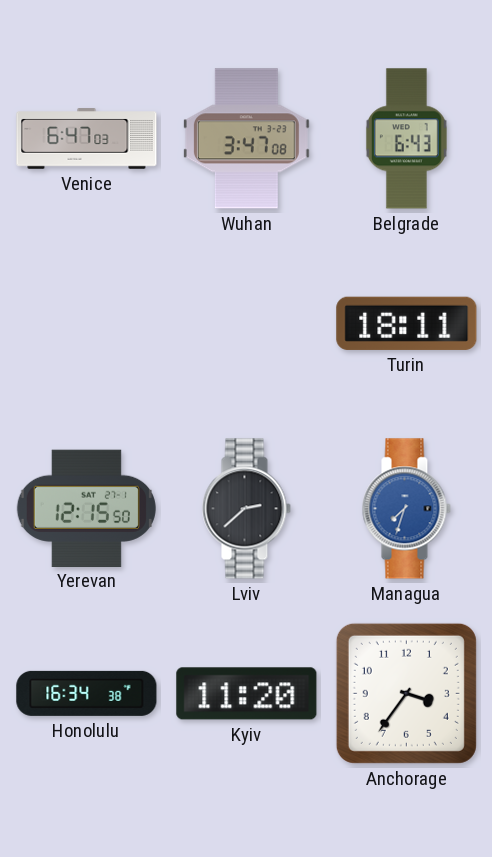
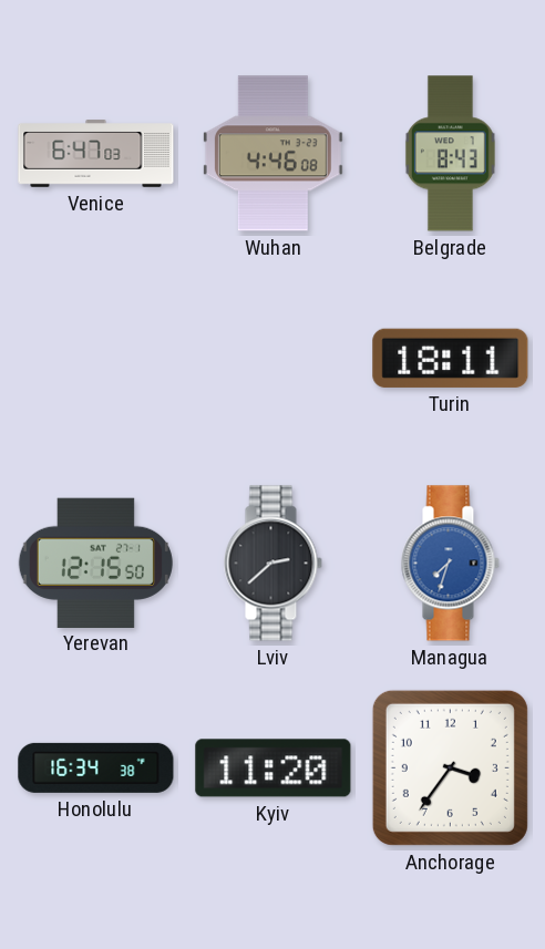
Wuhan: 3:47 -> 4:46
Belgrade: 6:43 -> 8:43
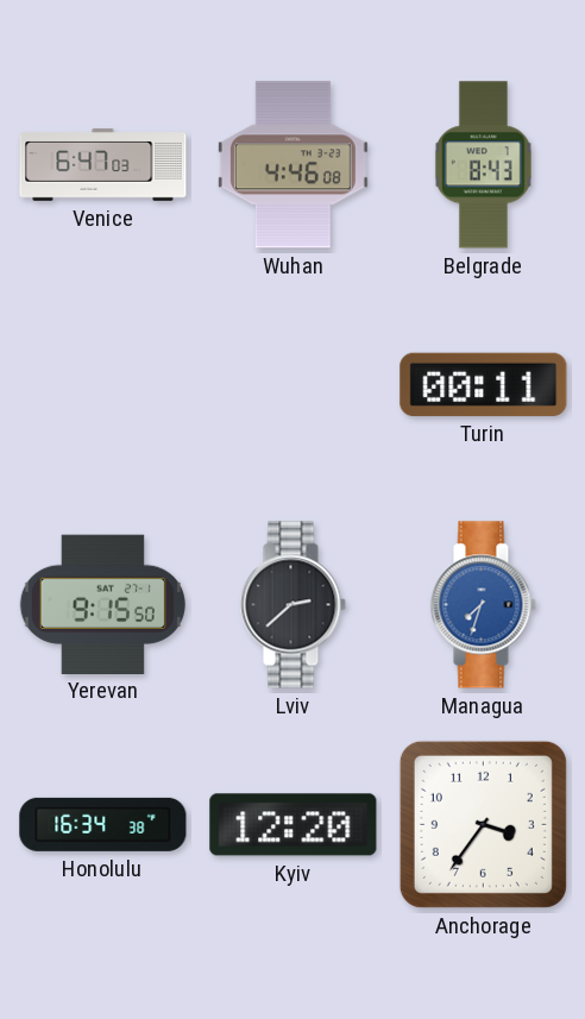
Turin: 18:11 -> 00:11
Yerevan: 12:15 -> 9:15
Kyiv: 11:20 -> 12:20
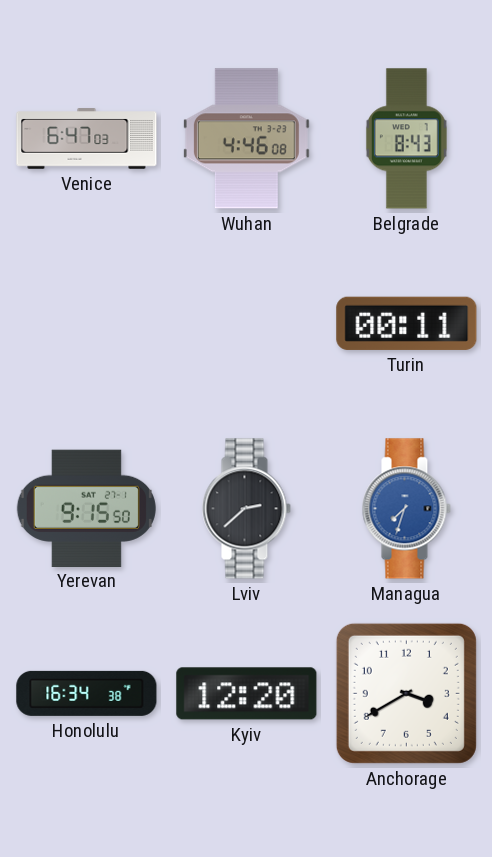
Anchorage: 3:36 -> 3:40
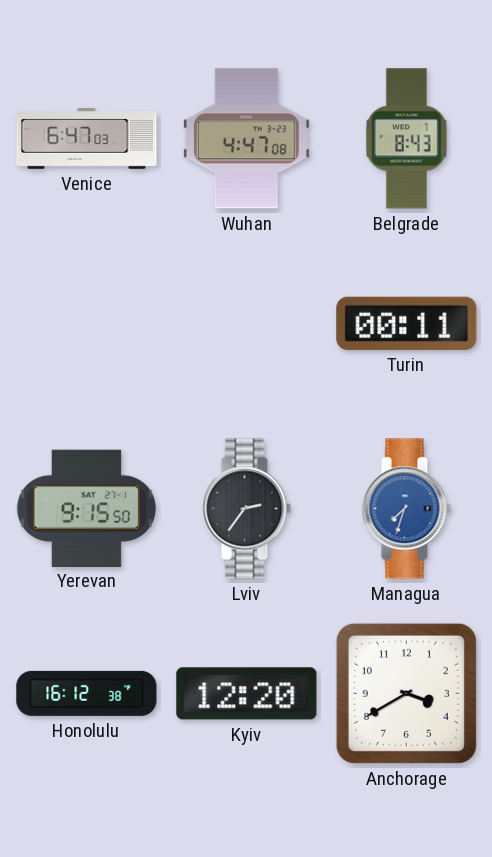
Wuhan: 4:46 -> 4:47
Lviv: 2:38 -> 2:36
Honolulu: 16:34 -> 16:12
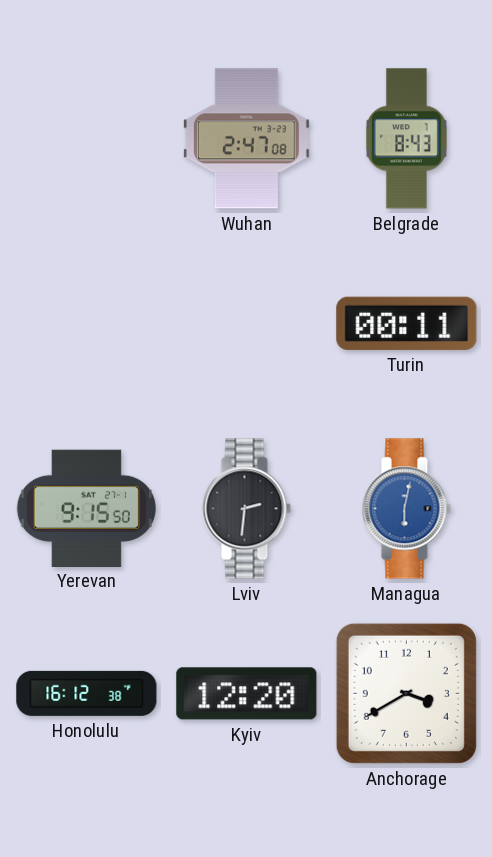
Venice: 6:47 -> none
Wuhan: 4:47 -> 2:47
Lviv: 2:36 -> 2:31
Managua: 7:33 -> 6:02
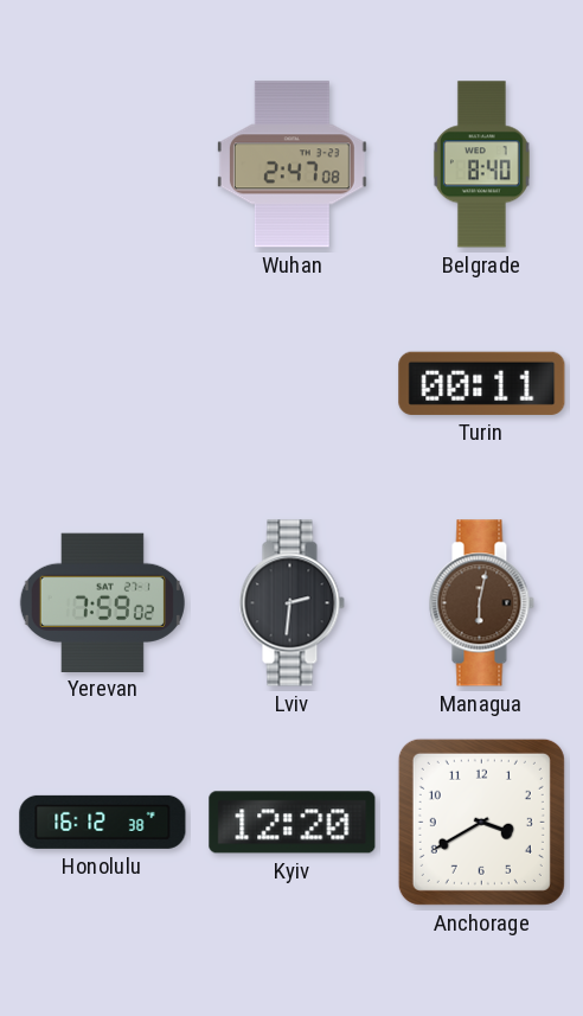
Belgrade: 8:43 -> 8:40
Yerevan: 9:15 -> 7:59
Managua dial: blue -> brown
